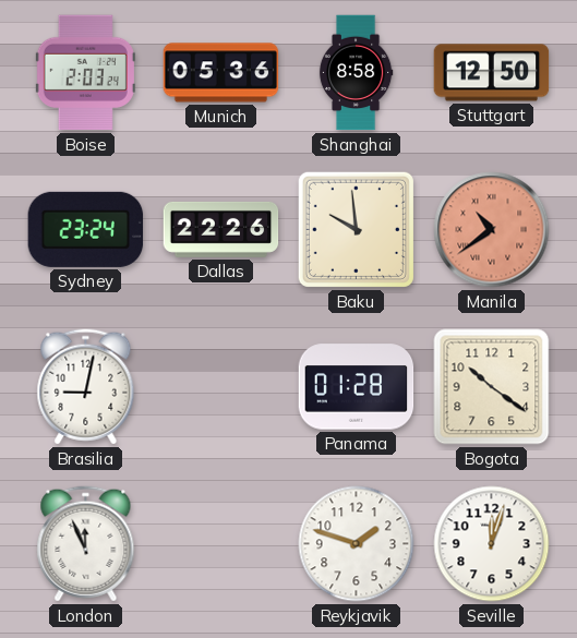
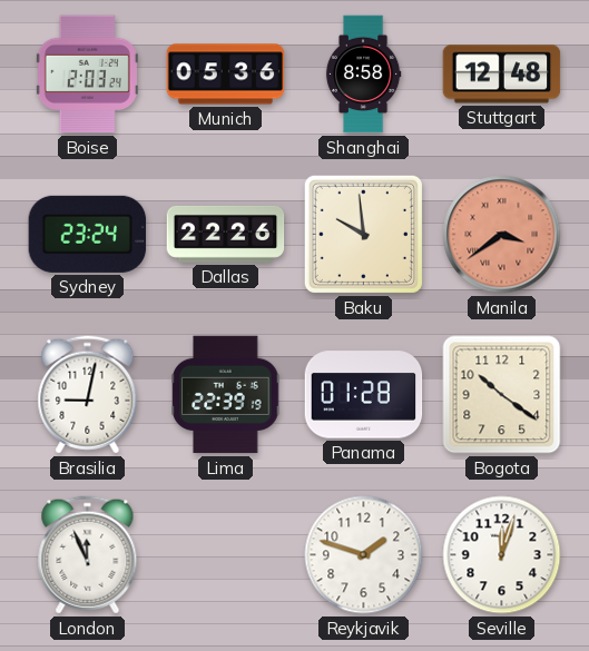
Stuttgart: 12:50 -> 12:48
Manila: 10:39 -> 3:39
Lima: none -> 22:39
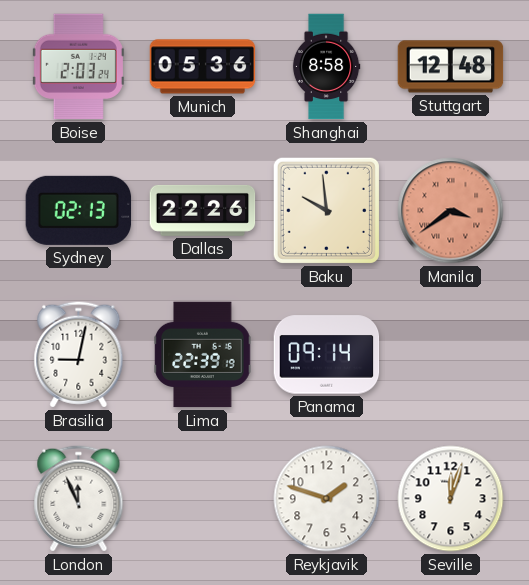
Sydney: 23:24 -> 02:13
Panama: 01:28 -> 09:14
Bogota: 10:21 -> none
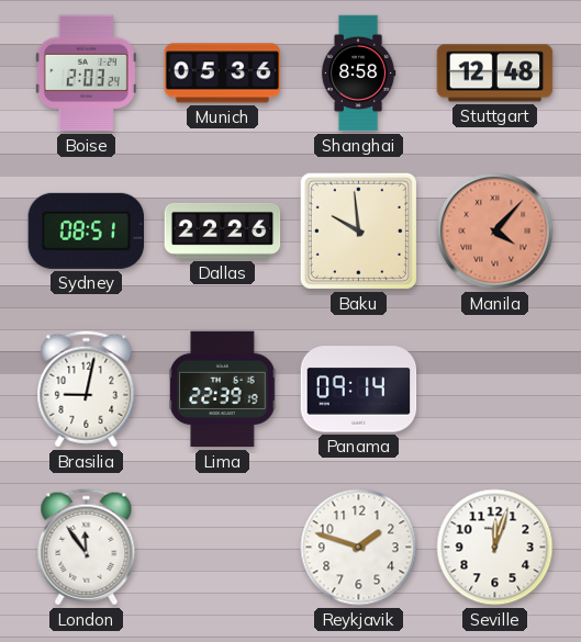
Sydney: 02:13 -> 08:51
Manila: 3:39 -> 4:07
London: 11:56 -> 11:54
